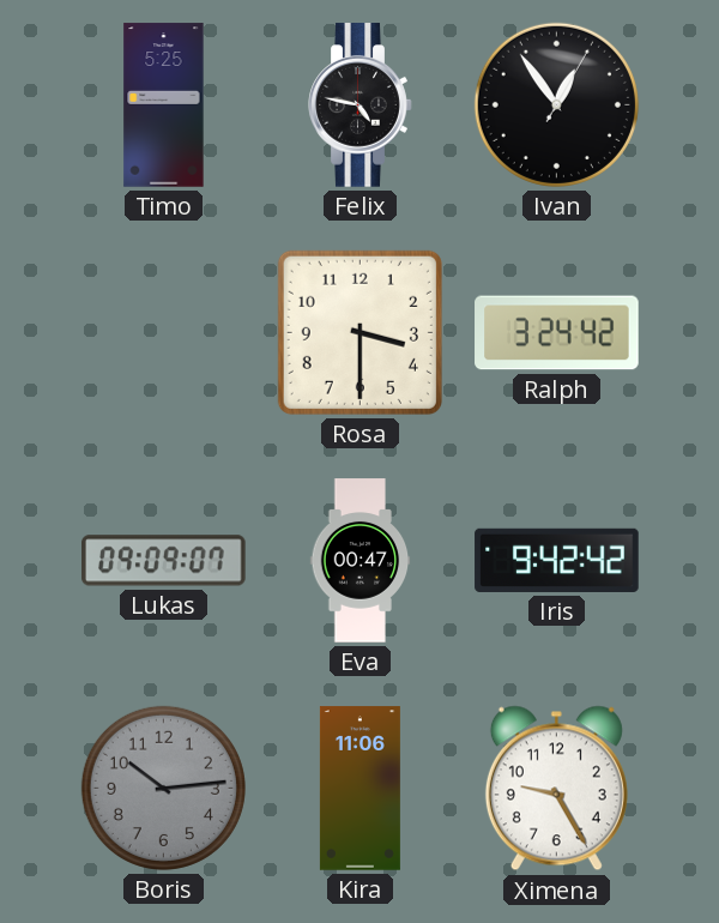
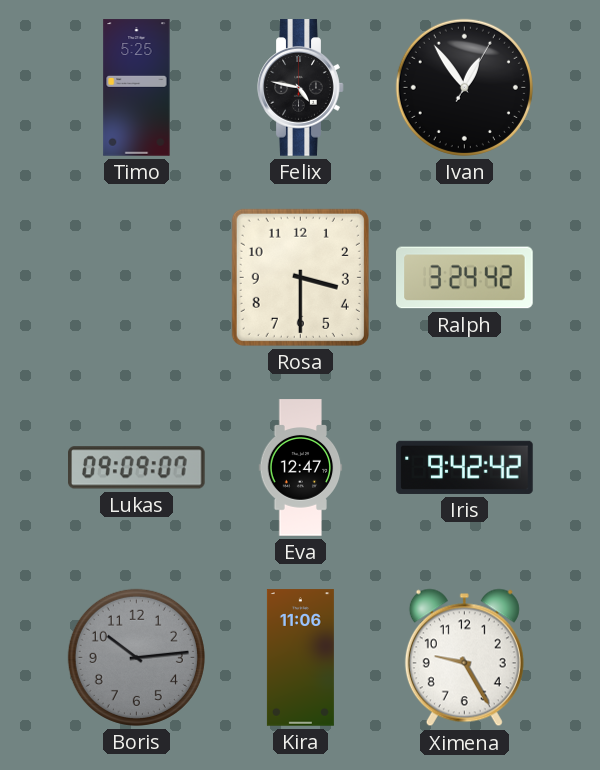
Eva: 00:47 -> 12:47
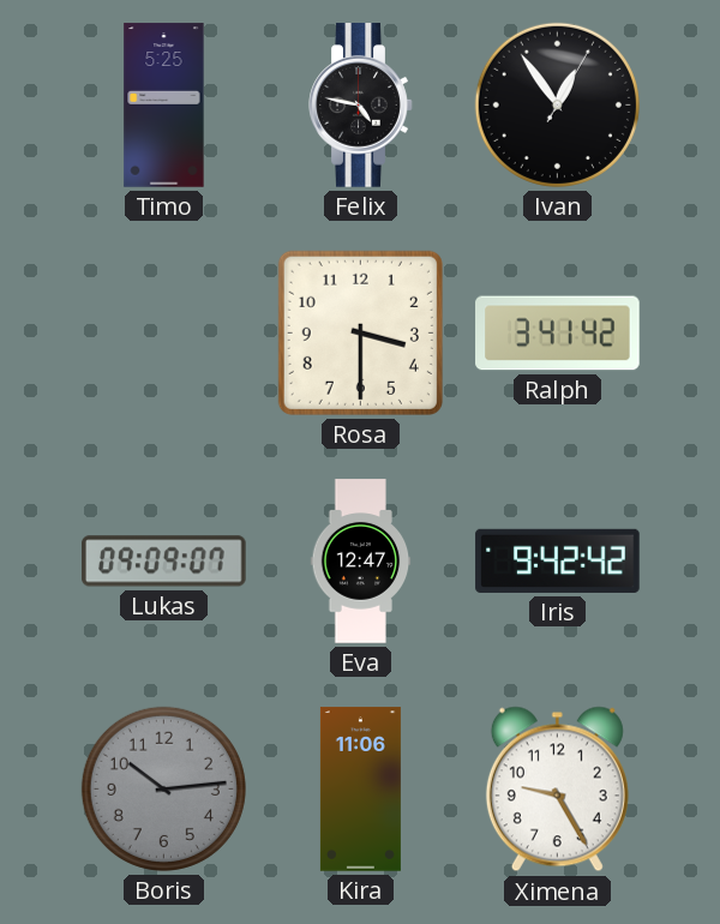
Ralph: 3:24 -> 3:41
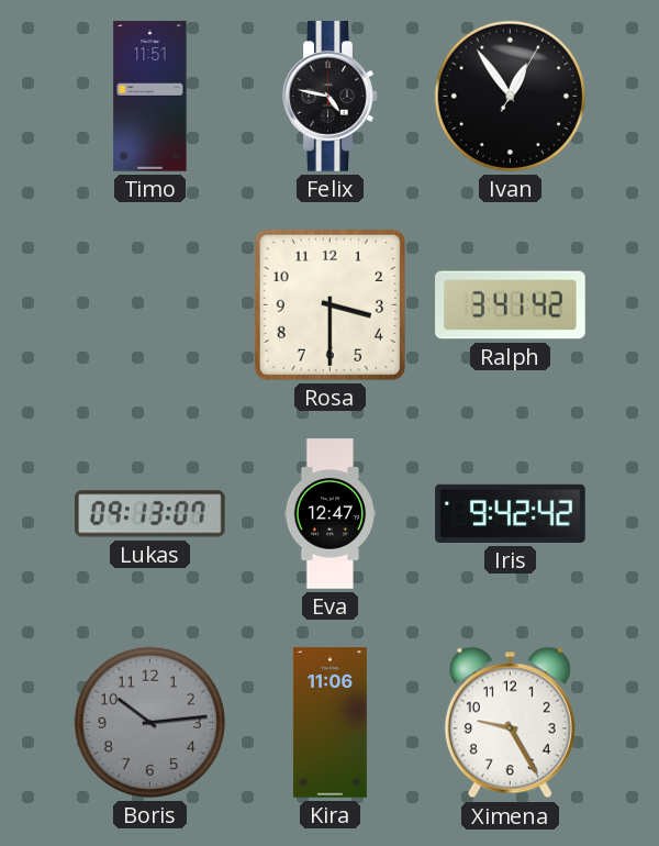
Timo: 5:25 -> 11:51
Lukas: 09:09 -> 09:13
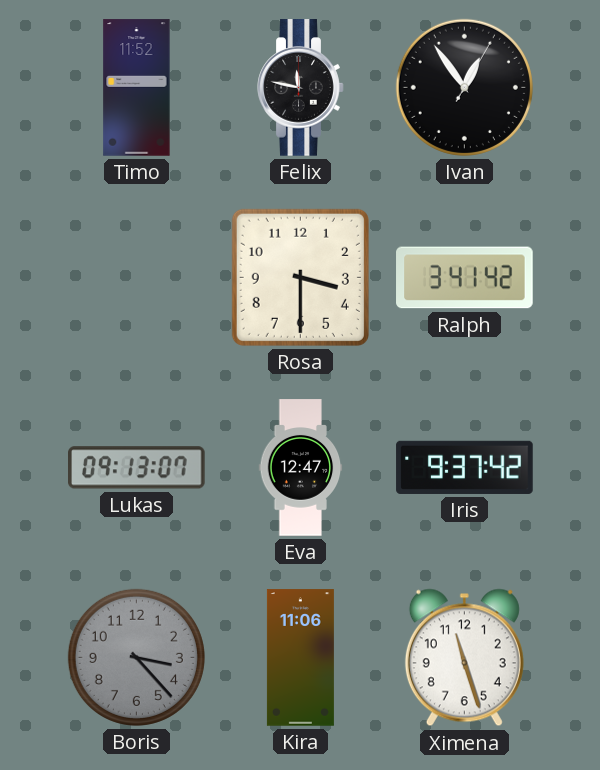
Timo: 11:51 -> 11:52
Felix: 4:47 -> 11:47
Iris: 9:42 -> 9:37
Boris: 10:14 -> 3:23
Ximena: 9:25 -> 11:27
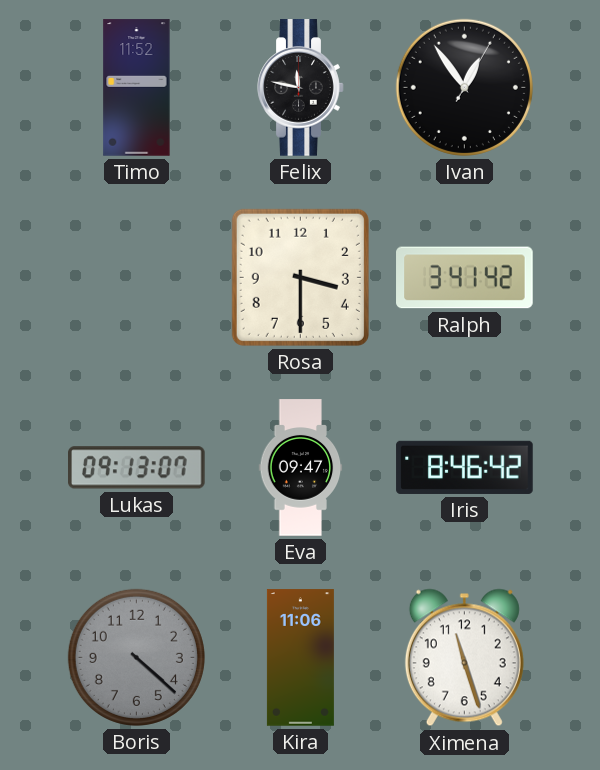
Eva: 12:47 -> 09:47
Iris: 9:37 -> 8:46
Boris: 3:23 -> 4:22
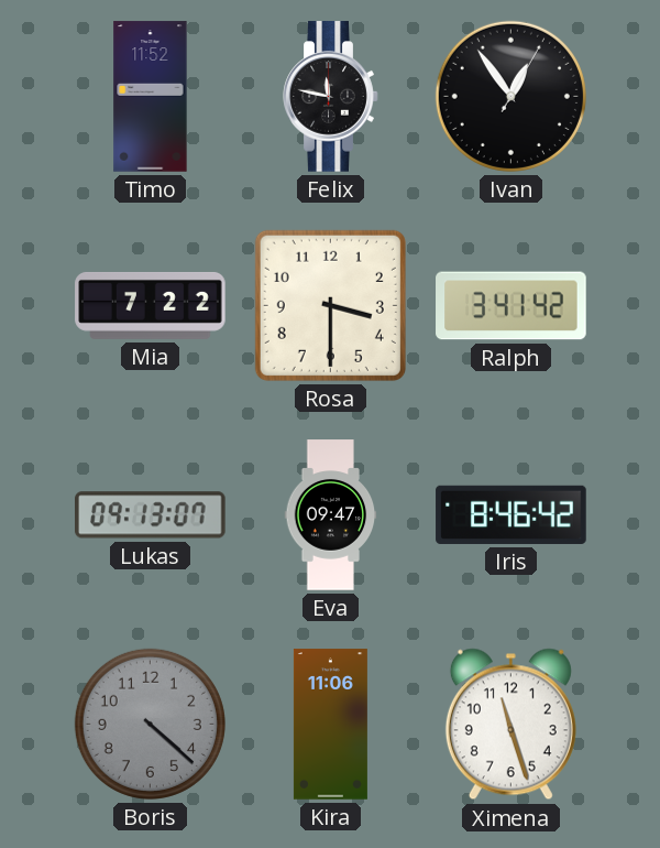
Mia: none -> 7:22
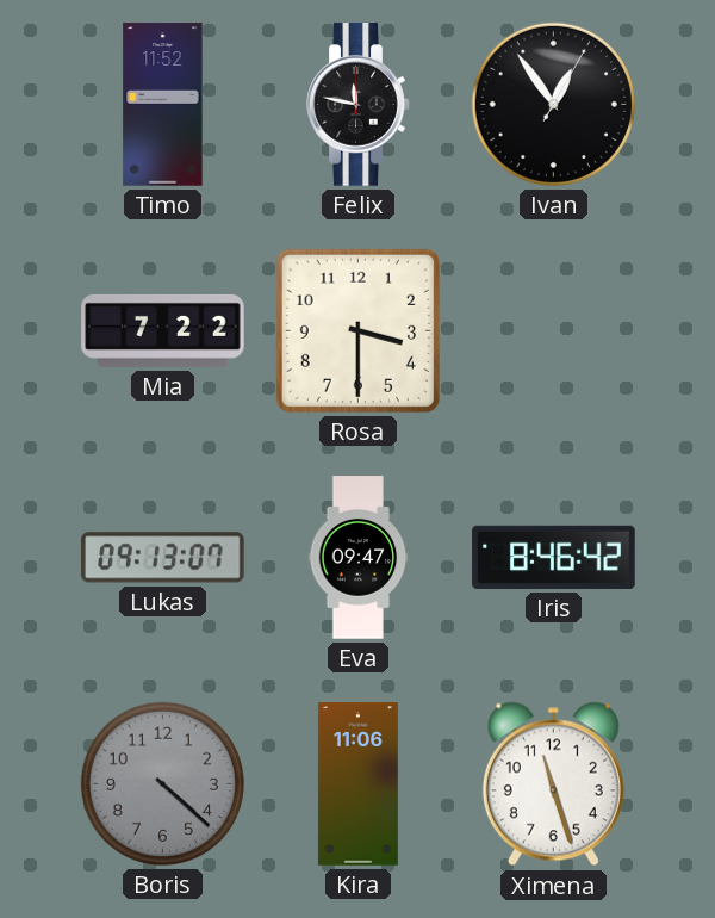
Ralph: 3:41 -> none
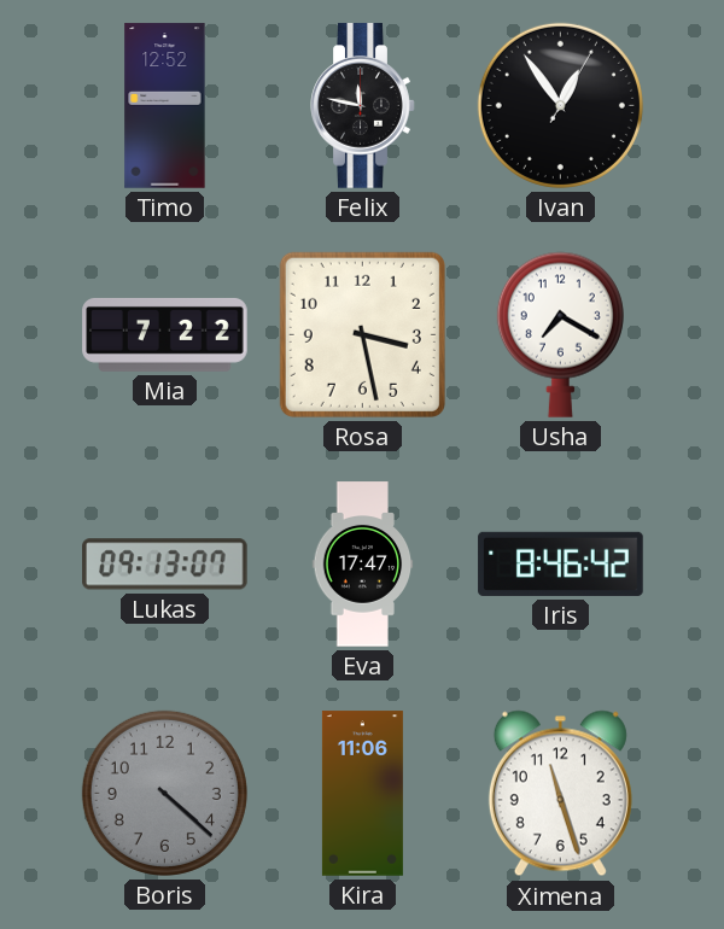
Timo: 11:52 -> 12:52
Rosa: 3:30 -> 3:28
Usha: none -> 7:20
Eva: 09:47 -> 17:47
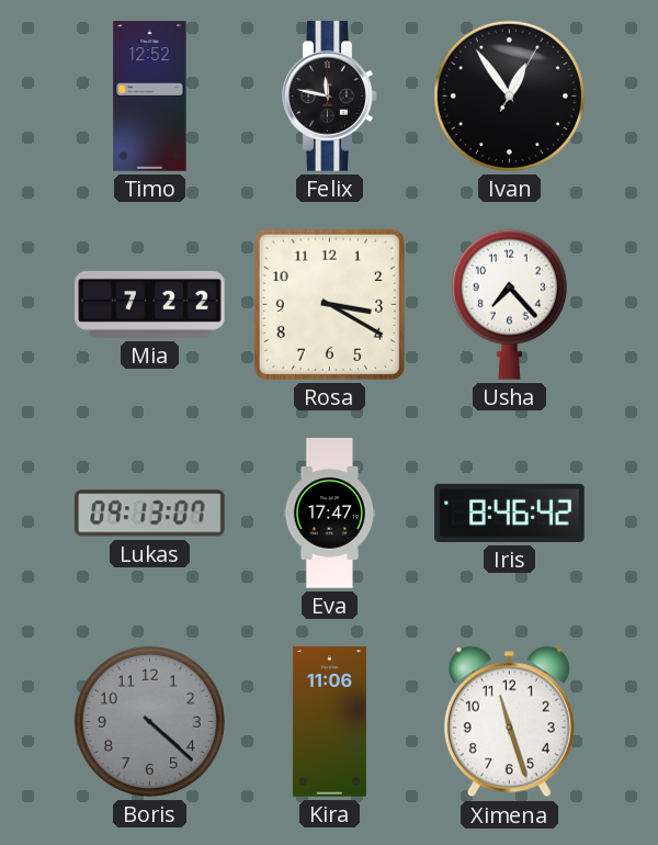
Rosa: 3:28 -> 3:20
Usha: 7:20 -> 7:23
